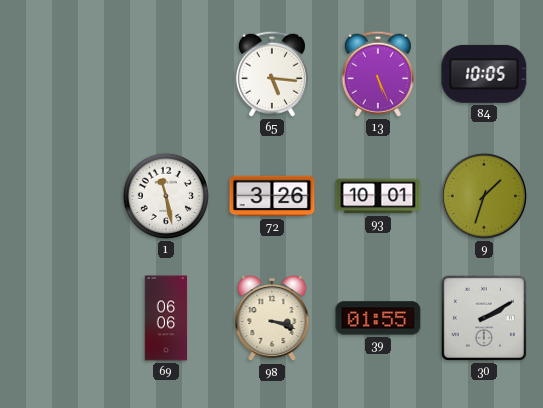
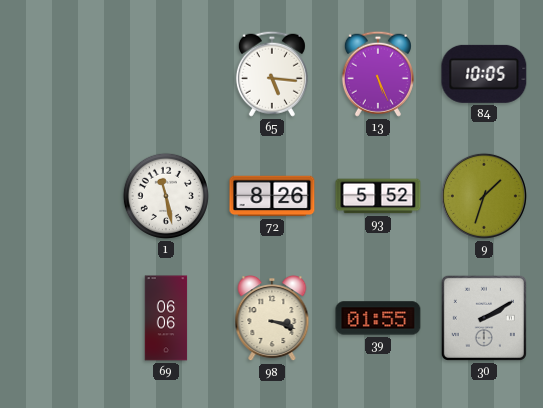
72: 3:26 -> 8:26
93: 10:01 -> 5:52
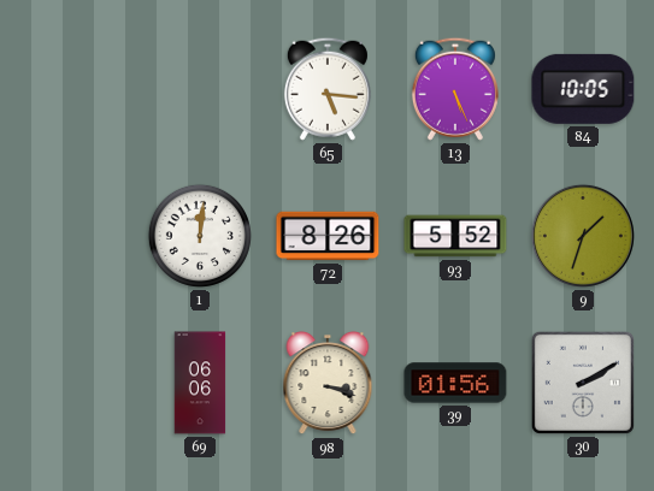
1: 11:28 -> 12:01
39: 01:55 -> 01:56
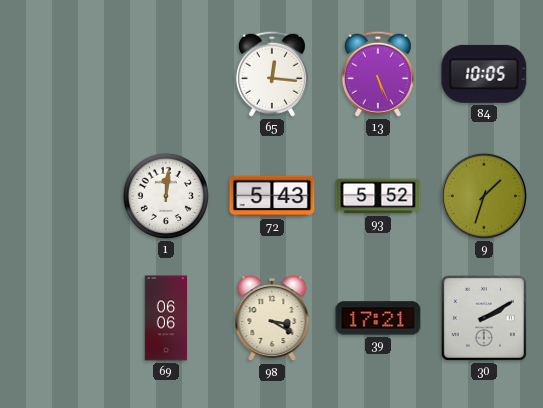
65: 5:16 -> 12:16
72: 8:26 -> 5:43
98: 3:18 -> 3:20
39: 01:56 -> 17:21
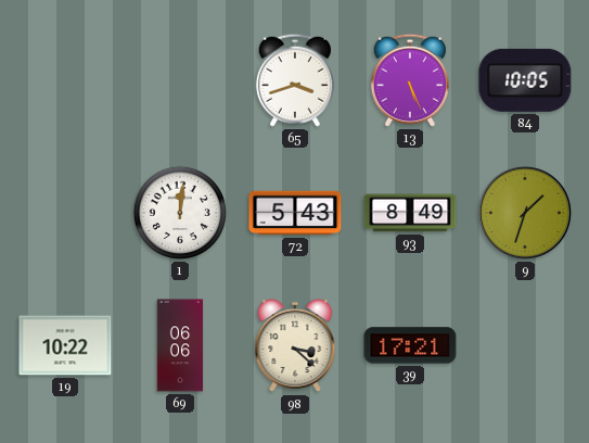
65: 12:16 -> 3:42
93: 5:52 -> 8:49
19: none -> 10:22
98: 3:20 -> 3:22
30: 2:10 -> none
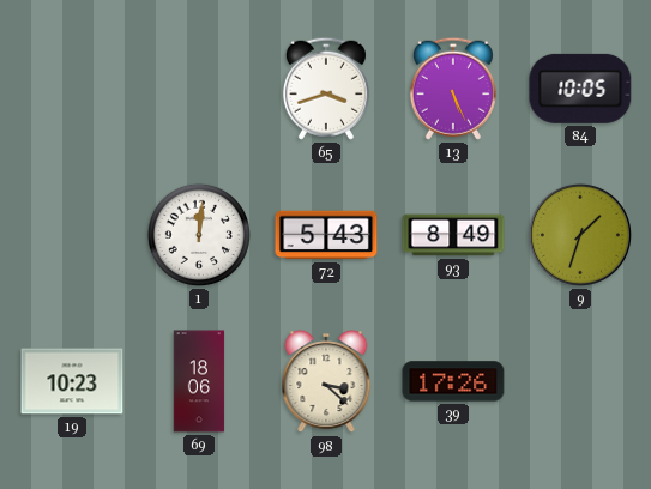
19: 10:22 -> 10:23
69: 06:06 -> 18:06
39: 17:21 -> 17:26
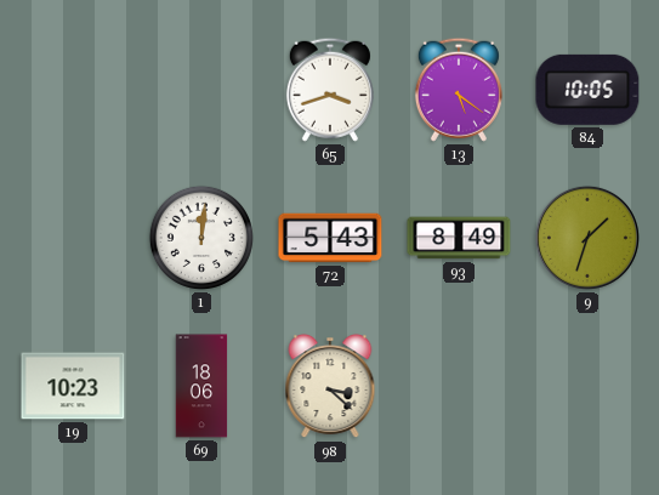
13: 5:26 -> 5:21
39: 17:26 -> none
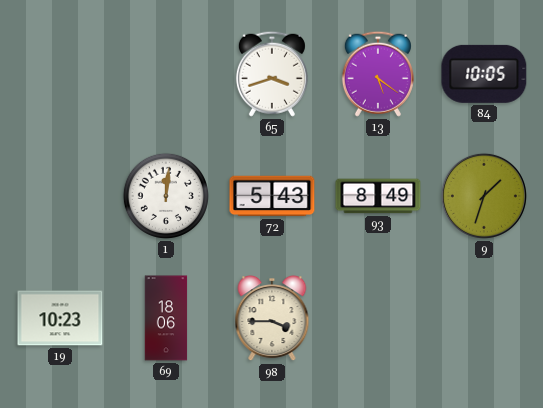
98: 3:22 -> 3:45
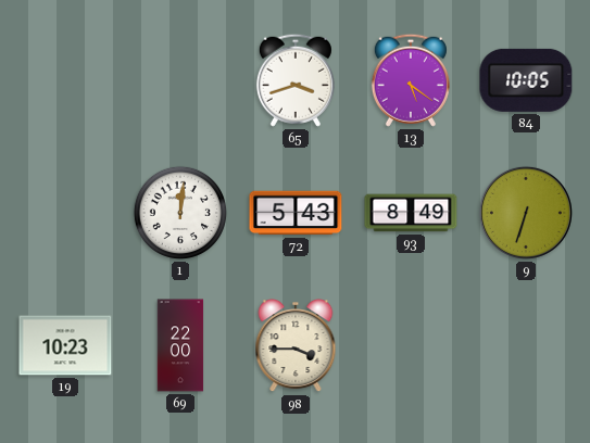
9: 1:33 -> 6:33
69: 18:06 -> 22:00
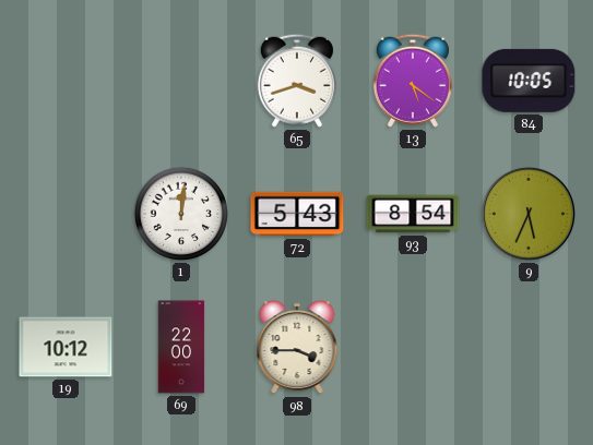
93: 8:49 -> 8:54
9: 6:33 -> 5:34
19: 10:23 -> 10:12
